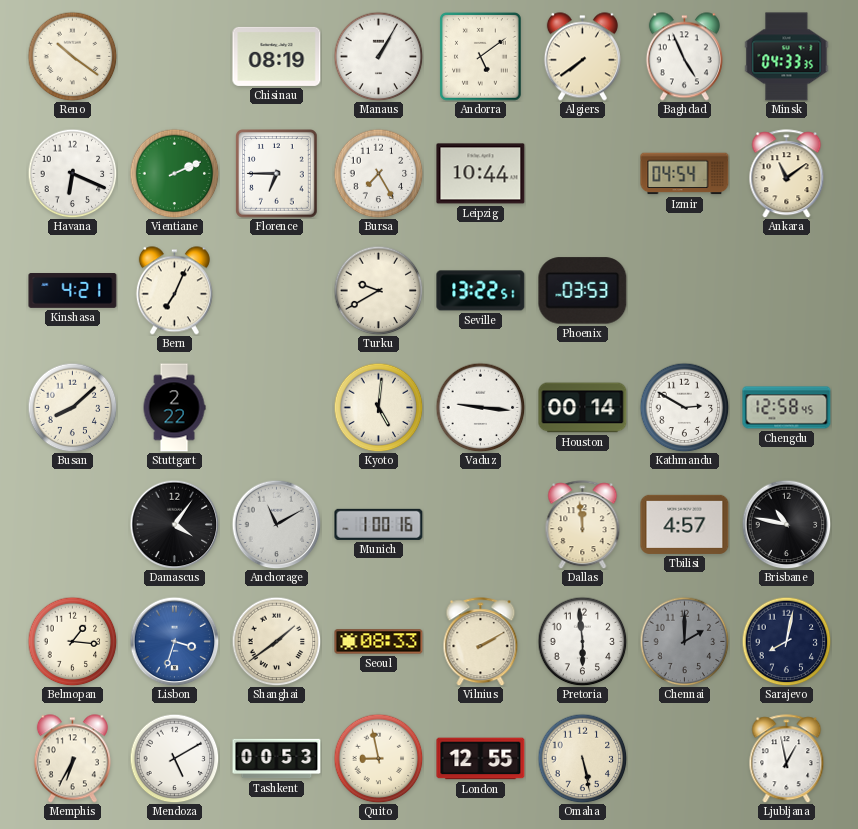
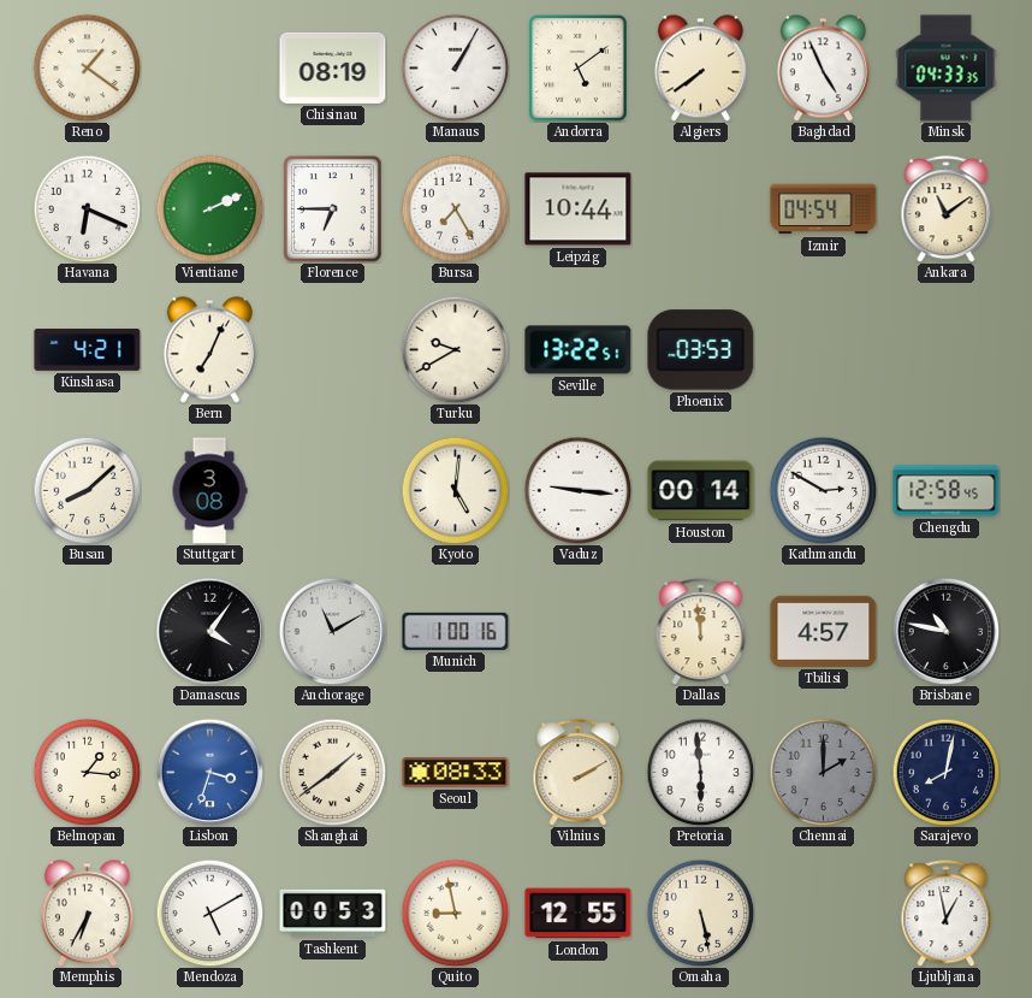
Reno: 10:21 -> 1:21
Stuttgart: 2:22 -> 3:08
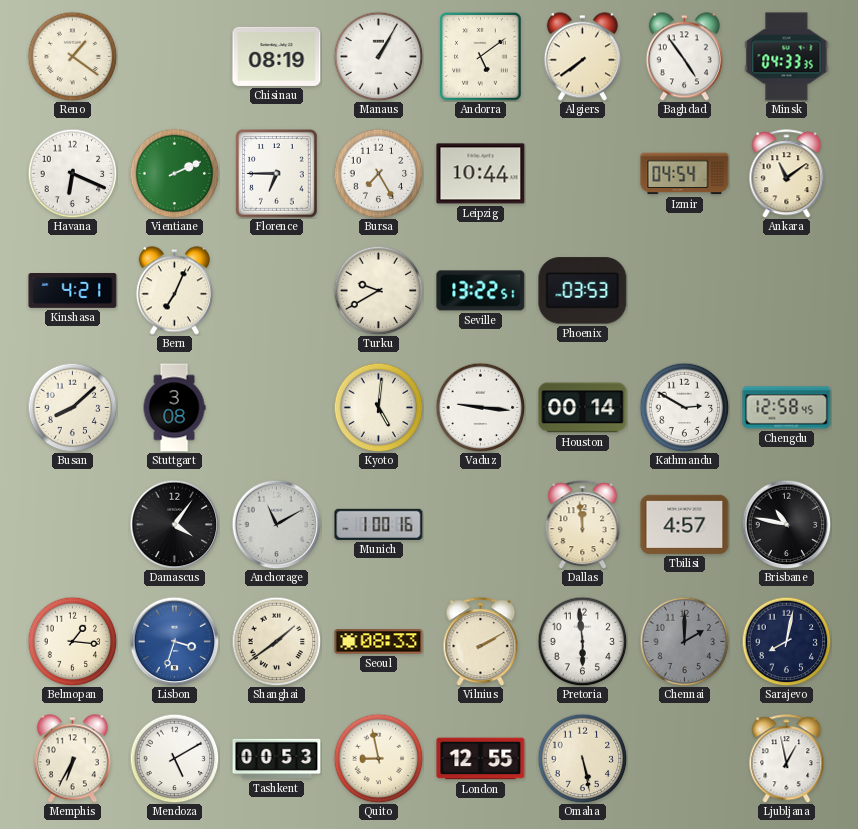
Baghdad: 4:56 -> 4:54
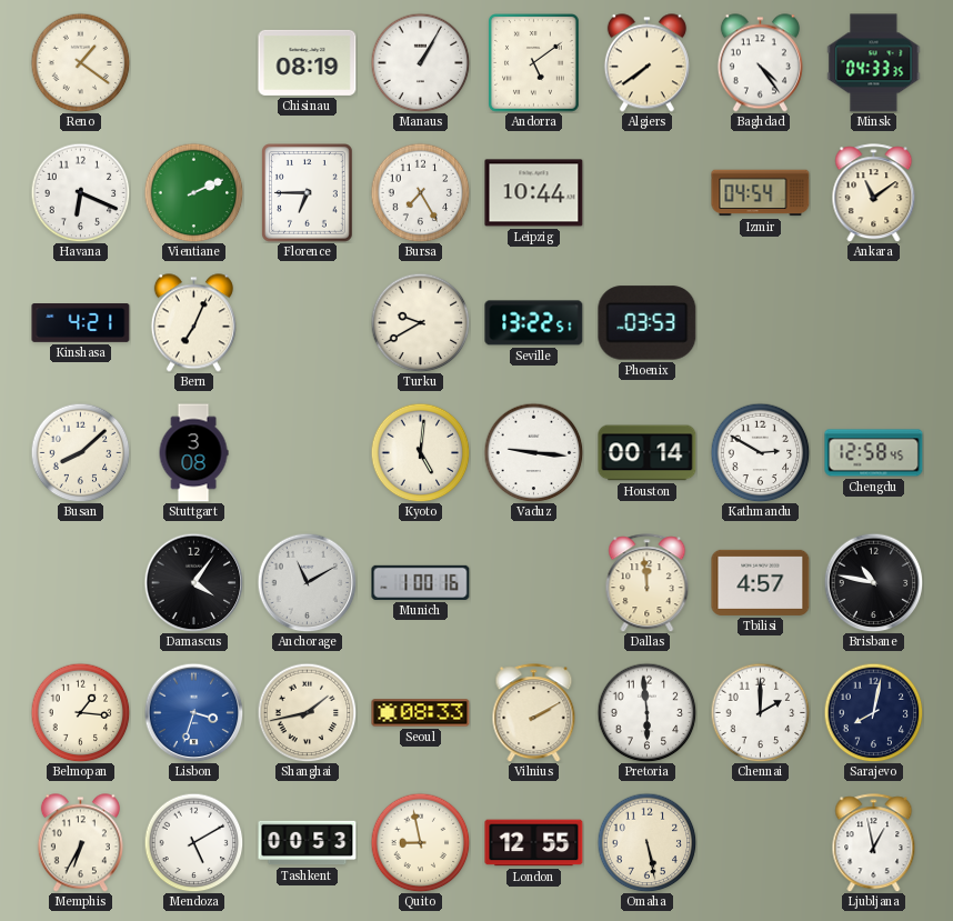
Baghdad: 4:54 -> 4:24
Shanghai: 1:39 -> 1:43
Chennai dial: grey -> white
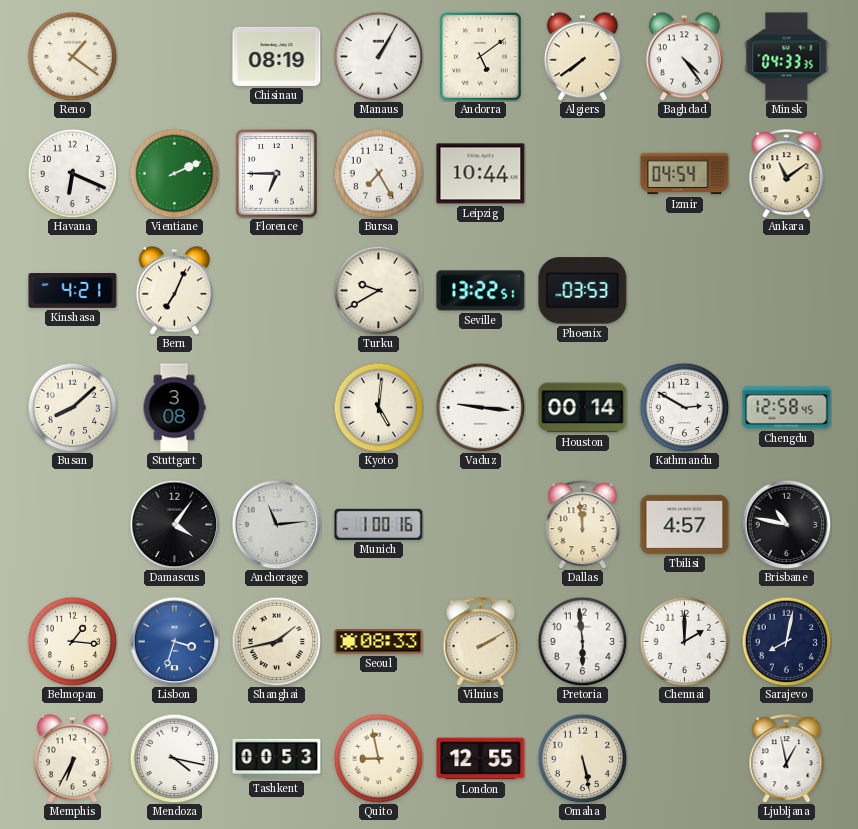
Anchorage: 11:10 -> 11:14
Mendoza: 5:10 -> 4:17
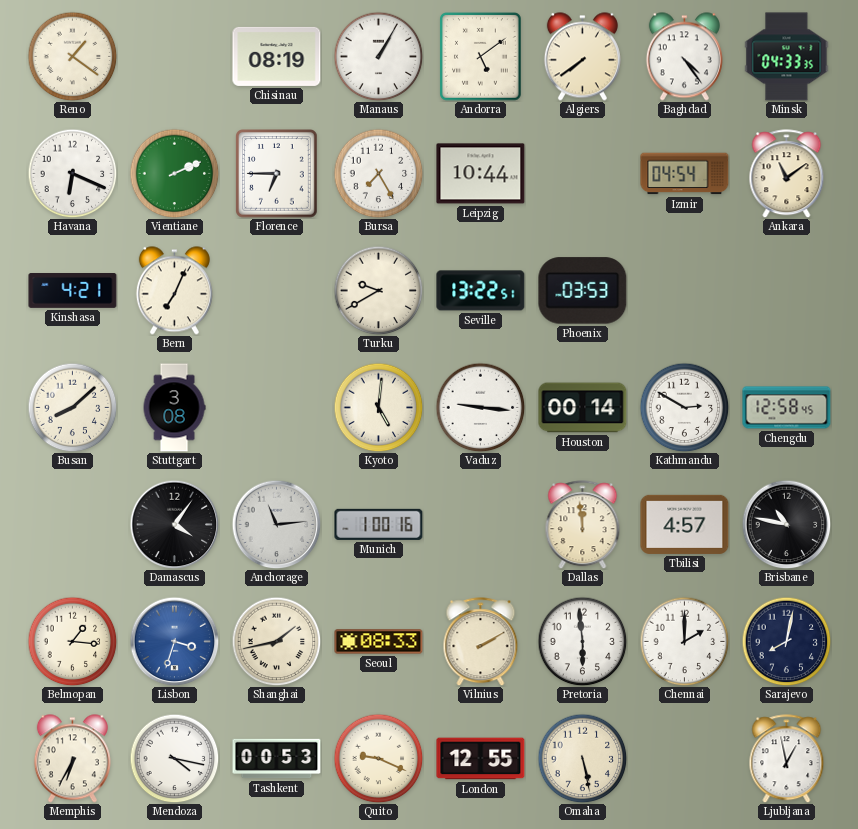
Quito: 8:58 -> 9:19
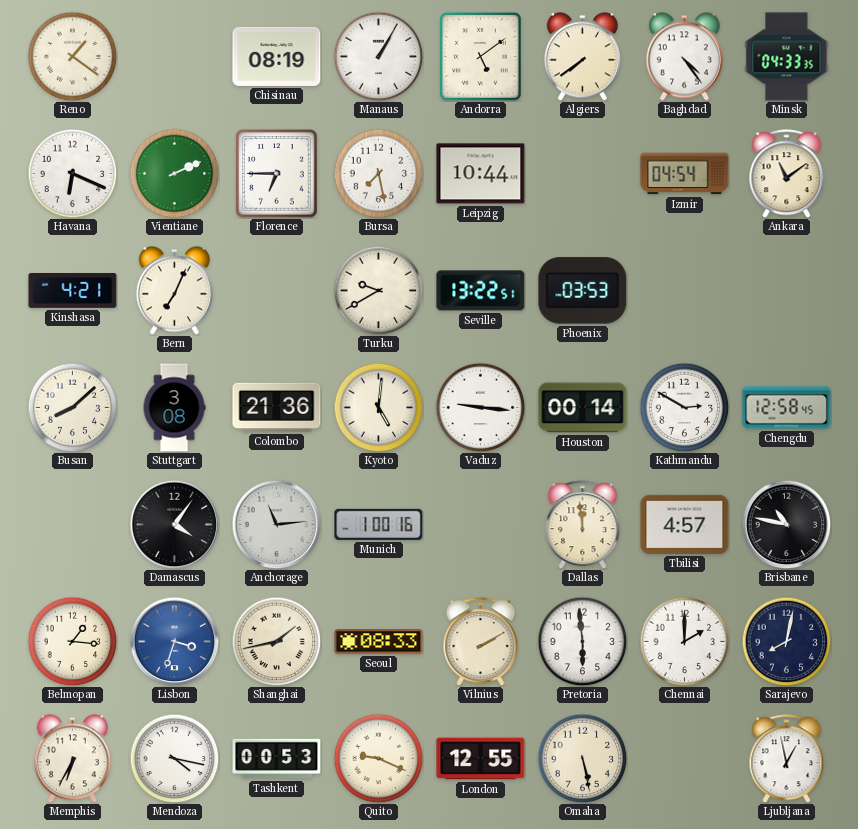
Bursa: 7:25 -> 7:28
Colombo: none -> 21:36
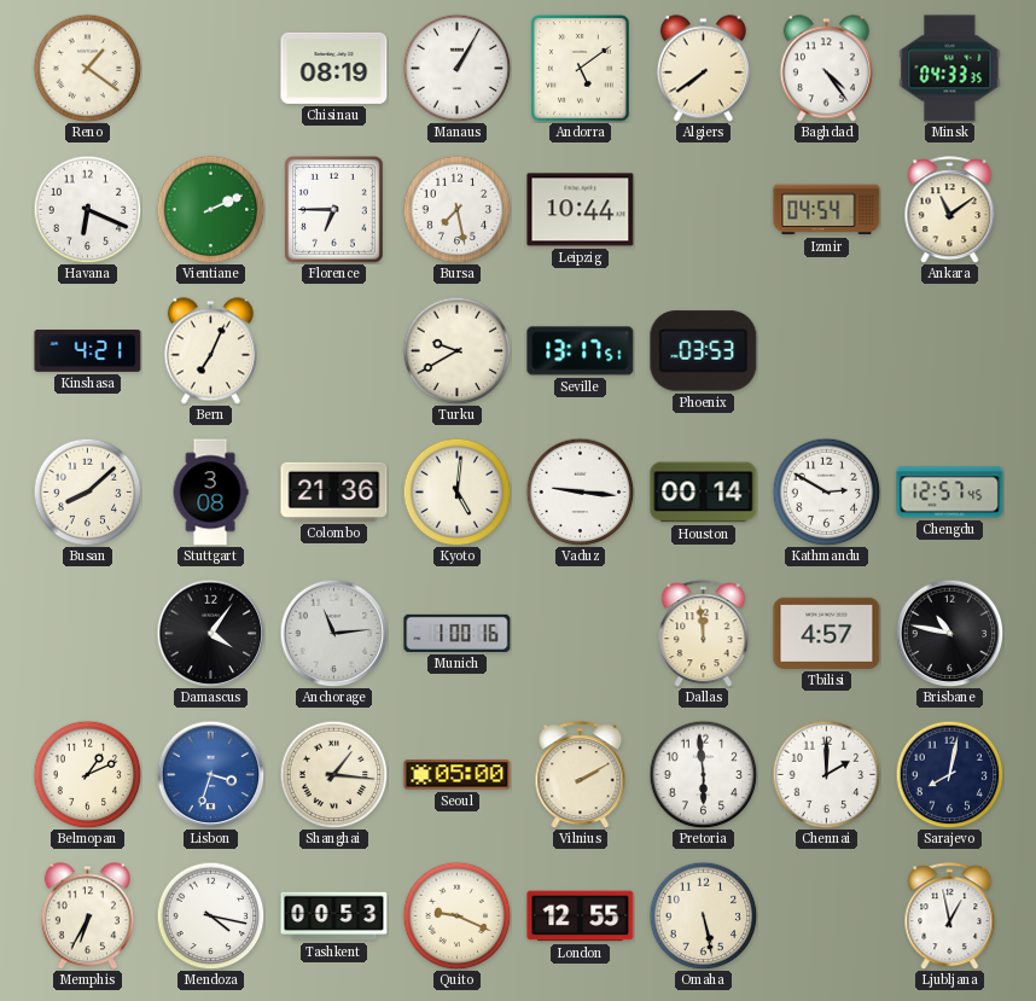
Seville: 13:22 -> 13:17
Chengdu: 12:58 -> 12:57
Belmopan: 1:16 -> 1:11
Shanghai: 1:43 -> 1:16
Seoul: 08:33 -> 05:00
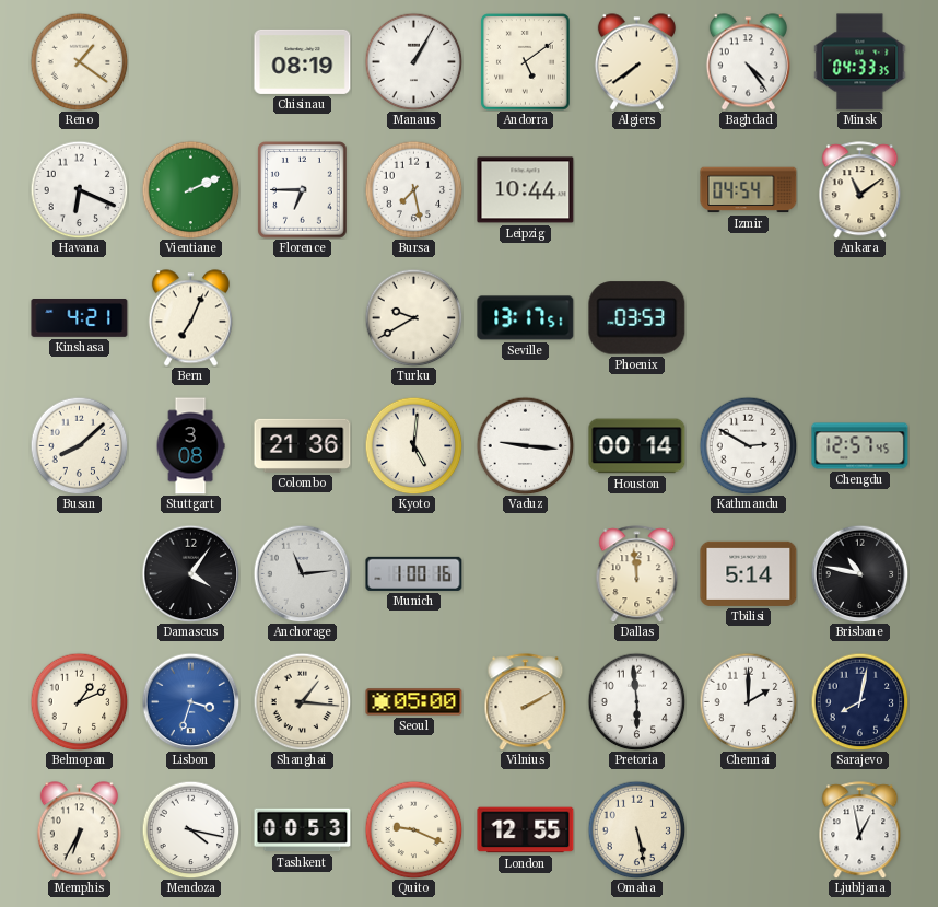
Tbilisi: 4:57 -> 5:14
